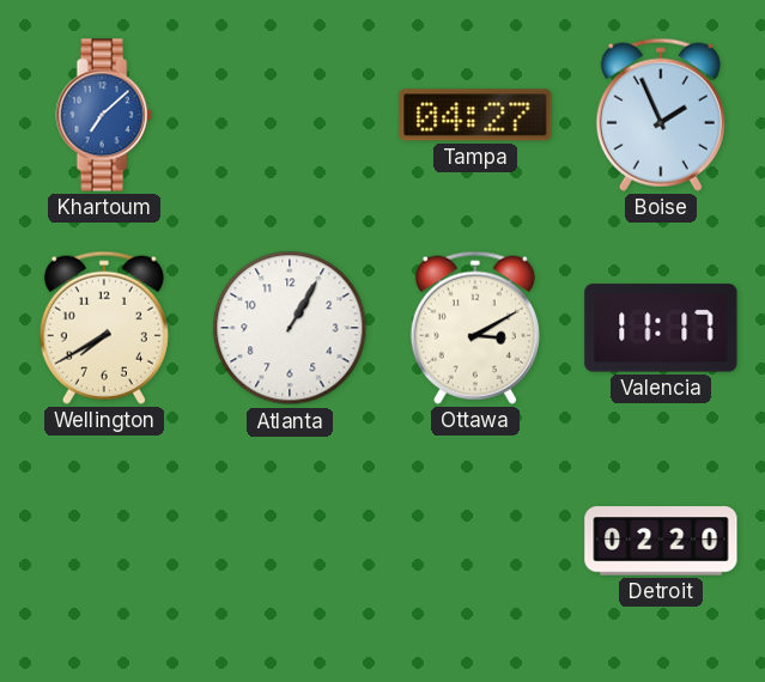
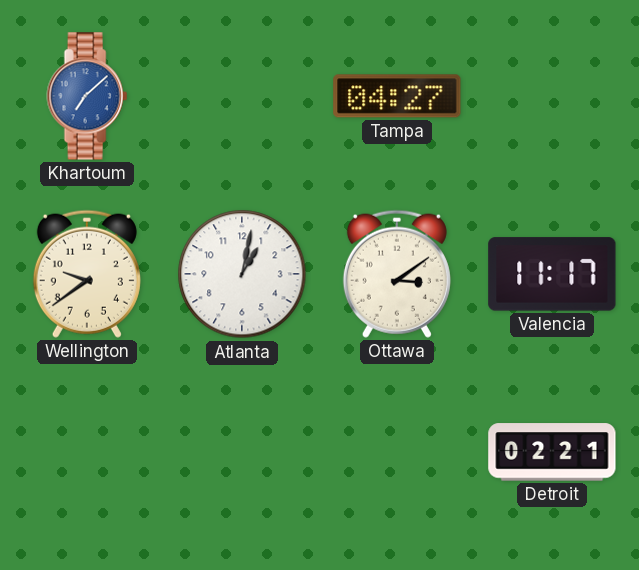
Boise: 1:56 -> none
Wellington: 7:40 -> 9:39
Atlanta: 1:05 -> 1:02
Ottawa: 3:10 -> 3:09
Detroit: 02:20 -> 02:21
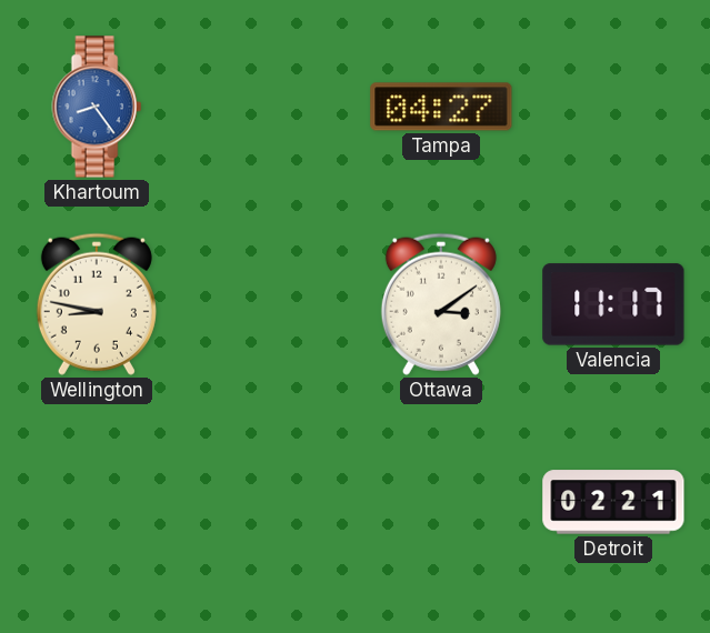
Khartoum: 7:08 -> 8:24
Wellington: 9:39 -> 8:47
Atlanta: 1:02 -> none
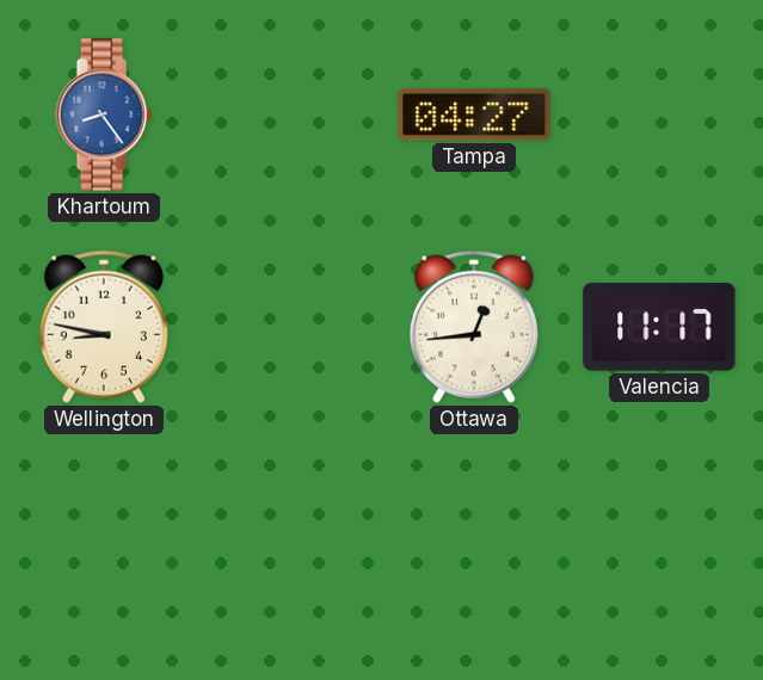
Ottawa: 3:09 -> 12:44
Detroit: 02:21 -> none
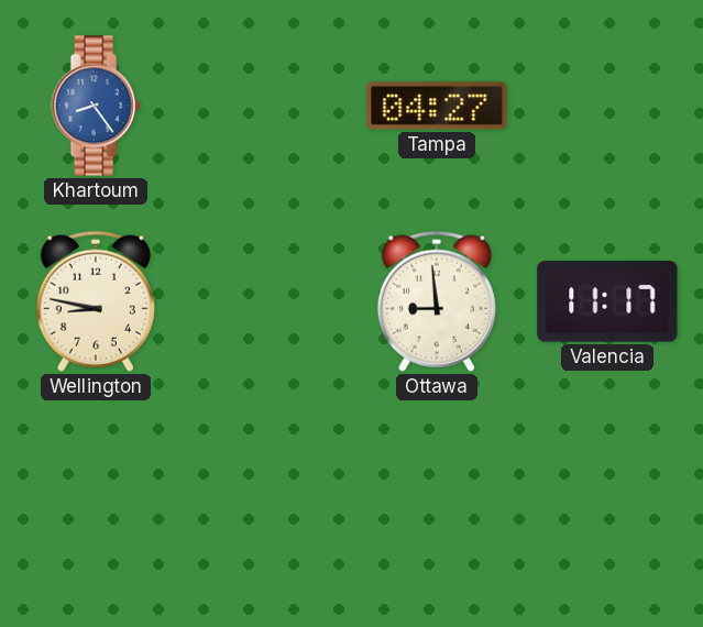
Ottawa: 12:44 -> 8:59
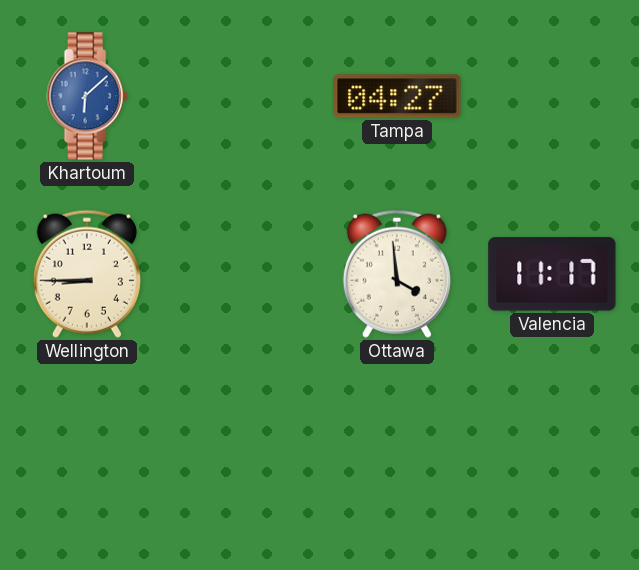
Khartoum: 8:24 -> 6:08
Wellington: 8:47 -> 8:45
Ottawa: 8:59 -> 3:59
